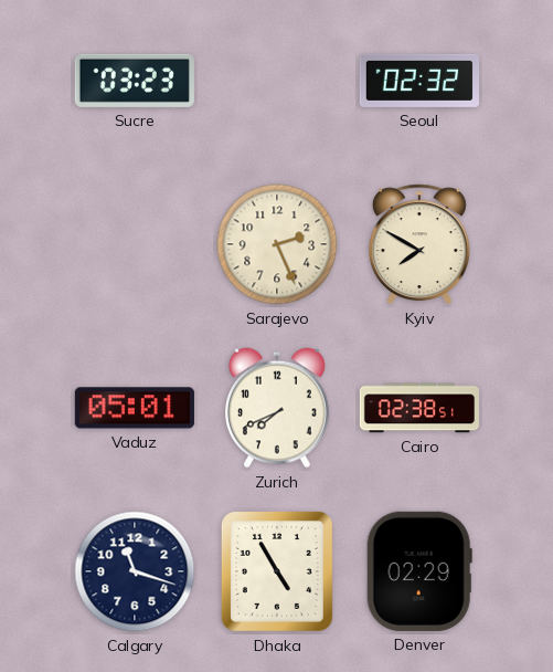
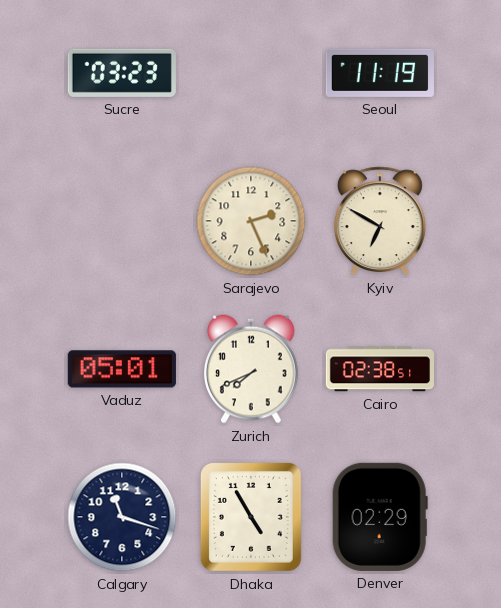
Seoul: 02:32 -> 11:19
Kyiv: 7:50 -> 6:50
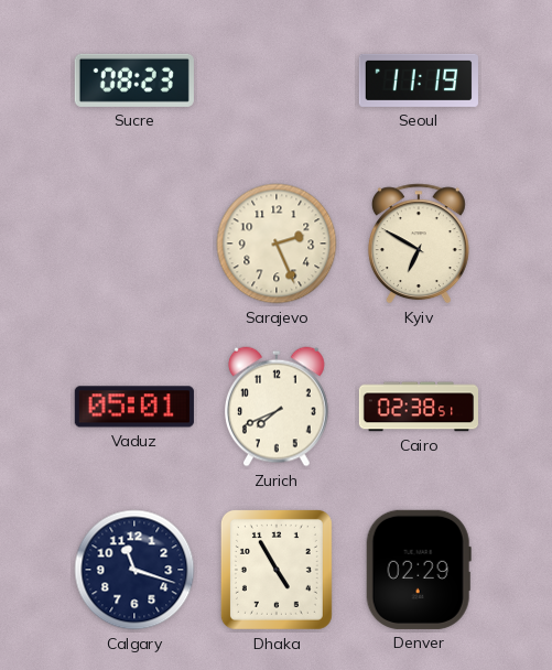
Sucre: 03:23 -> 08:23
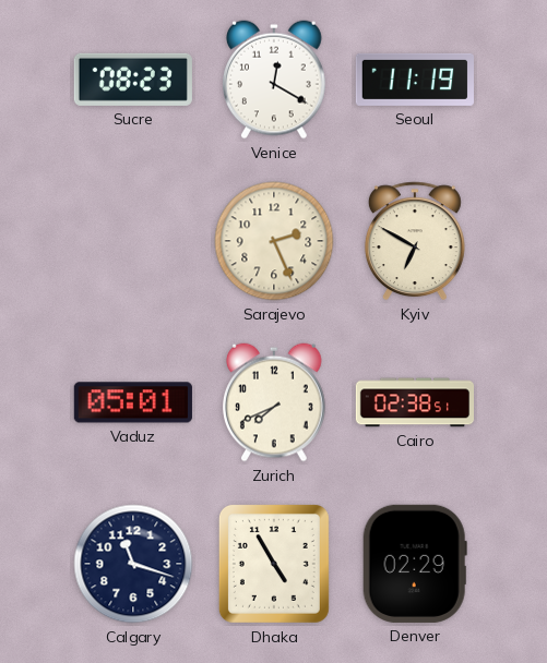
Venice: none -> 12:20
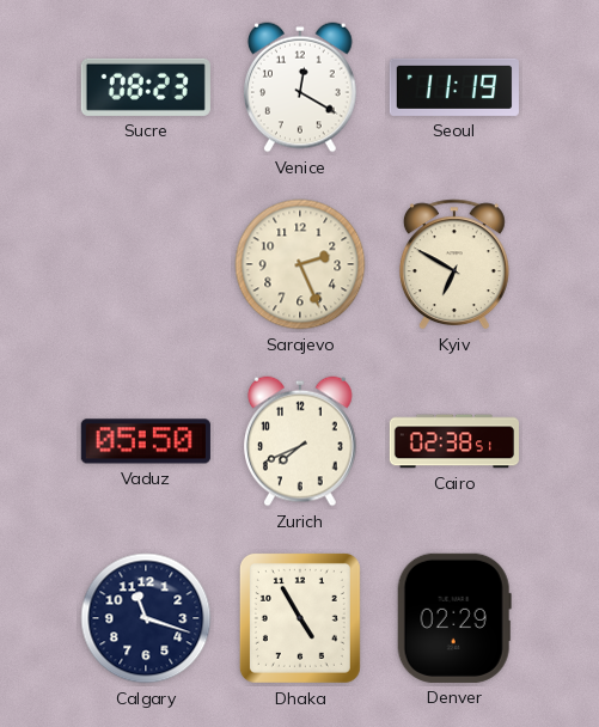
Vaduz: 05:01 -> 05:50
